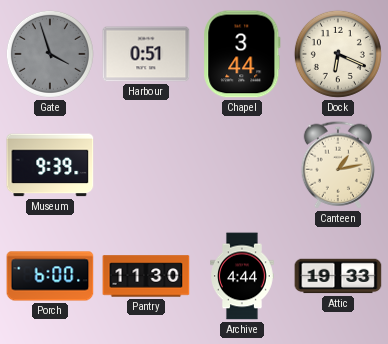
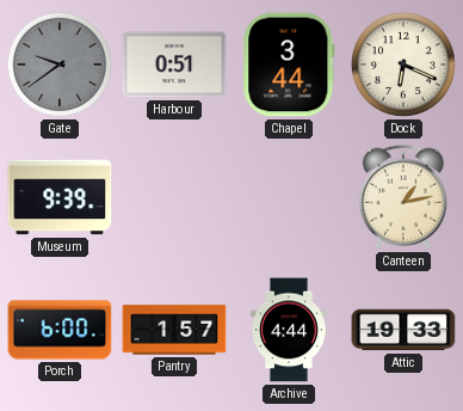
Gate: 3:57 -> 9:39
Pantry: 11:30 -> 1:57
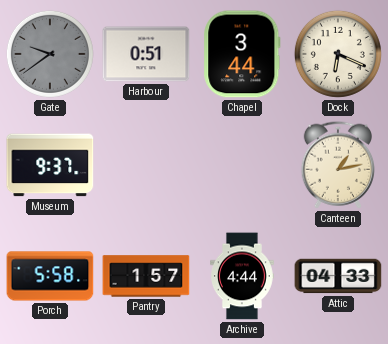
Museum: 9:39 -> 9:37
Porch: 6:00 -> 5:58
Attic: 19:33 -> 04:33
